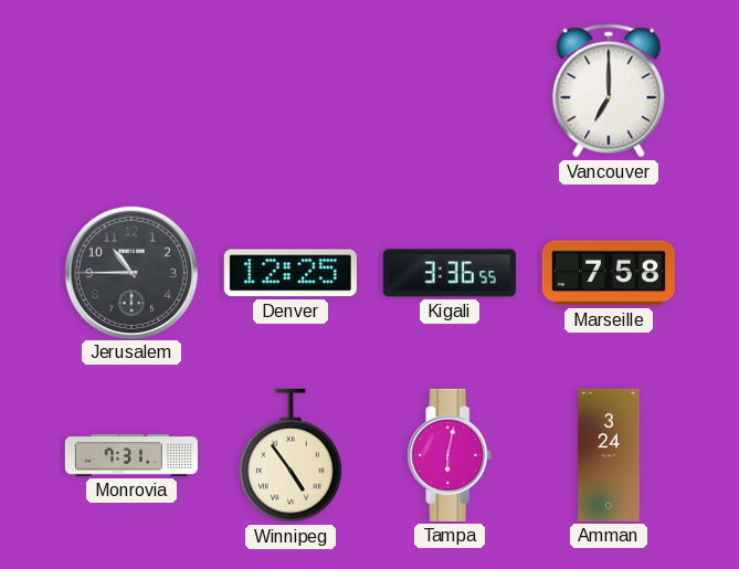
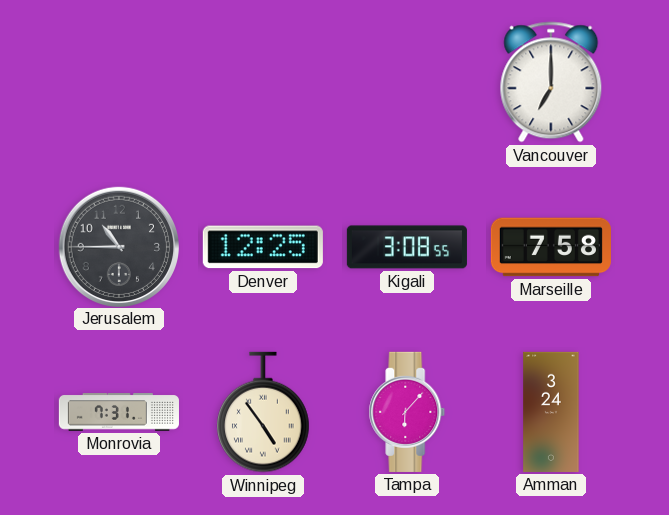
Kigali: 3:36 -> 3:08
Tampa: 6:02 -> 6:07
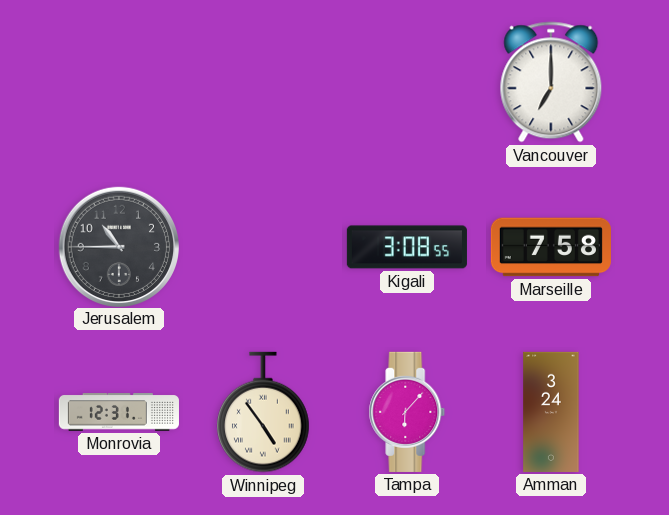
Denver: 12:25 -> none
Monrovia: 7:31 -> 12:31
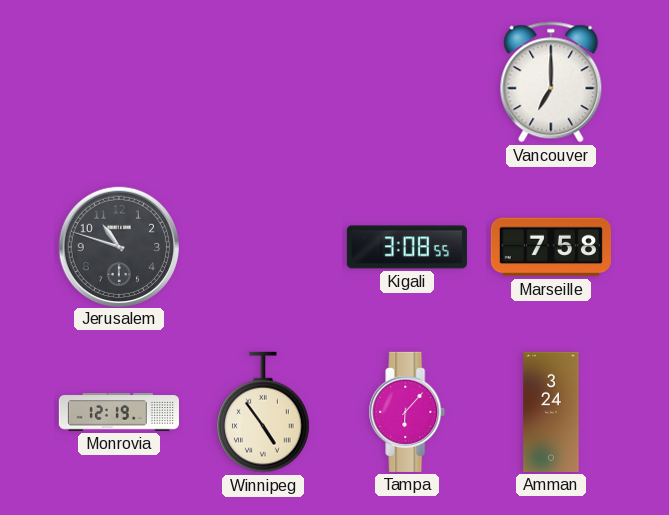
Jerusalem: 10:45 -> 10:48
Monrovia: 12:31 -> 12:19
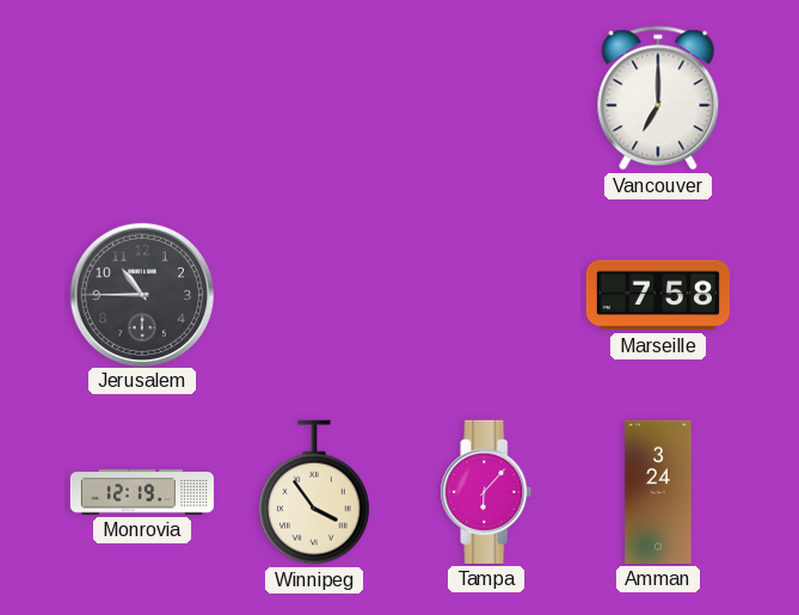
Jerusalem: 10:48 -> 10:45
Kigali: 3:08 -> none
Winnipeg: 4:54 -> 3:54
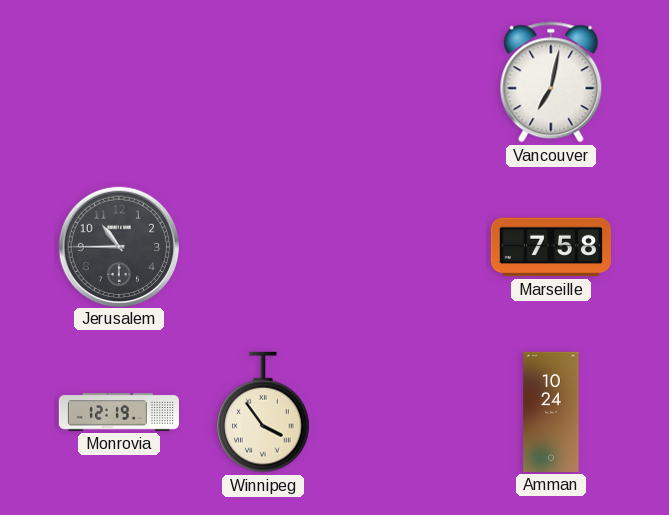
Vancouver: 7:00 -> 7:02
Tampa: 6:07 -> none
Amman: 3:24 -> 10:24
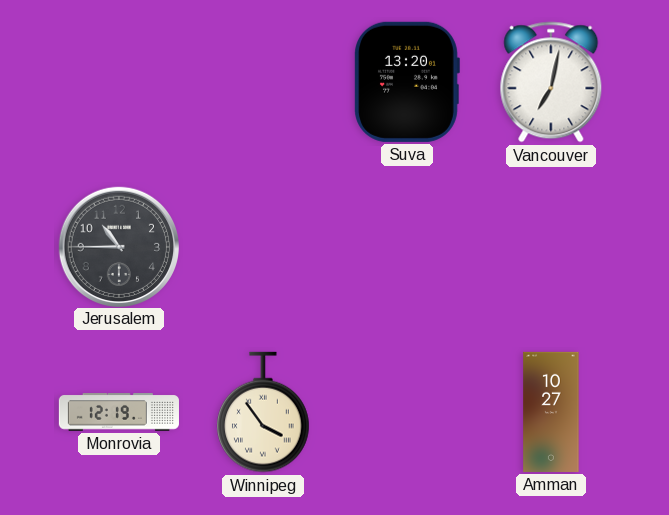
Suva: none -> 13:20
Marseille: 7:58 -> none
Amman: 10:24 -> 10:27
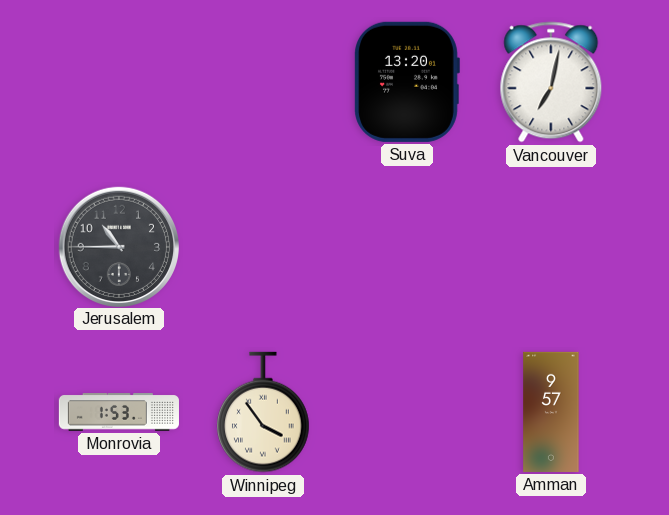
Monrovia: 12:19 -> 1:53
Amman: 10:27 -> 9:57
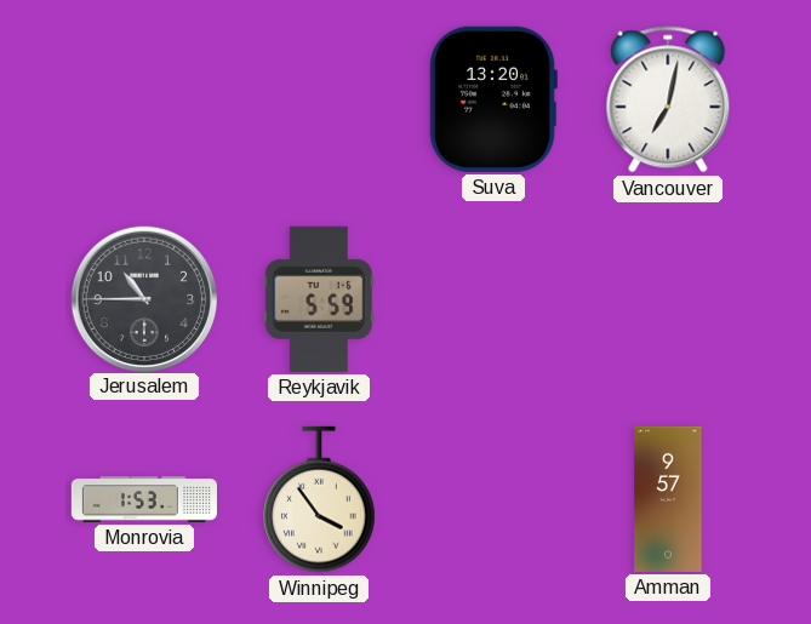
Reykjavik: none -> 5:59
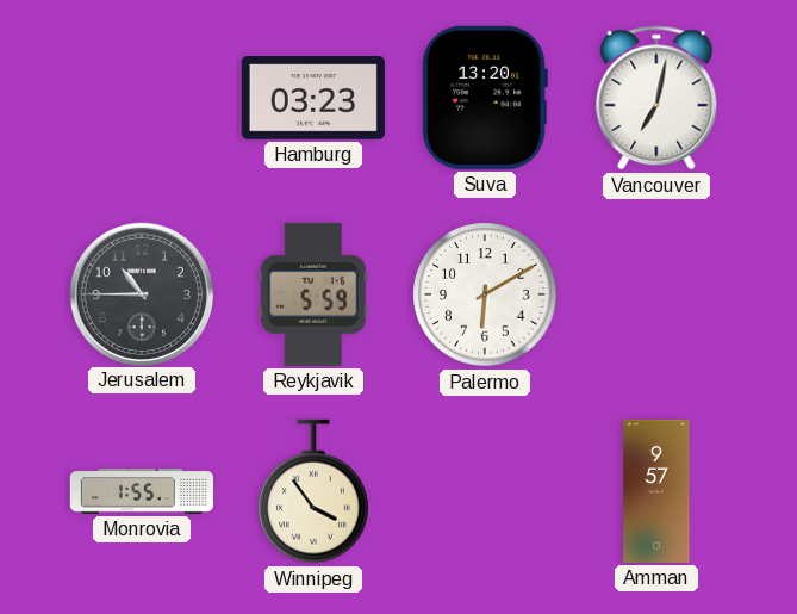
Hamburg: none -> 03:23
Palermo: none -> 6:10
Monrovia: 1:53 -> 1:55
